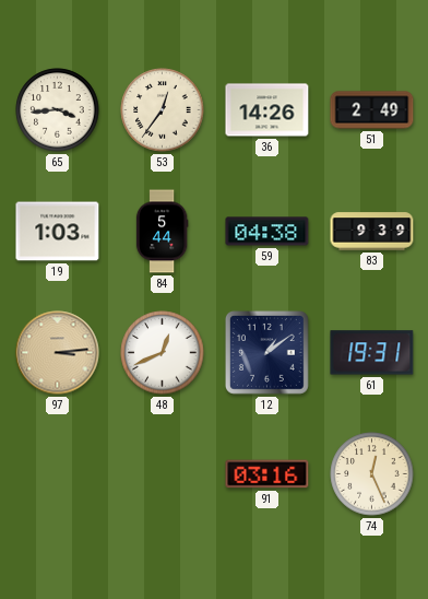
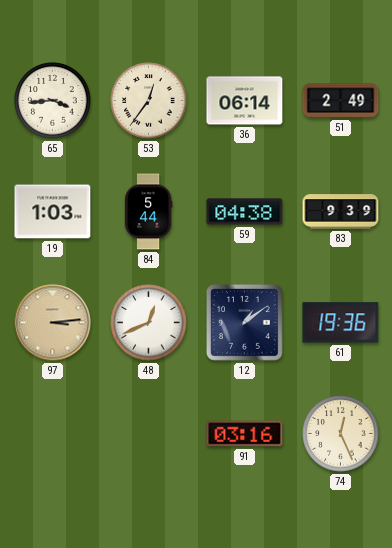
36: 14:26 -> 06:14
61: 19:31 -> 19:36
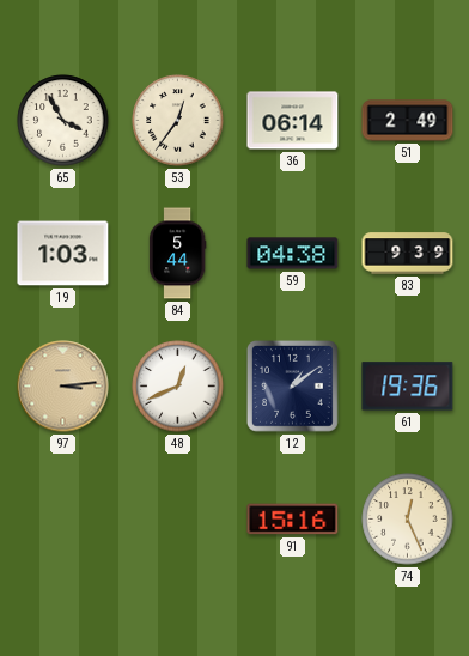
65: 3:44 -> 3:55
91: 03:16 -> 15:16
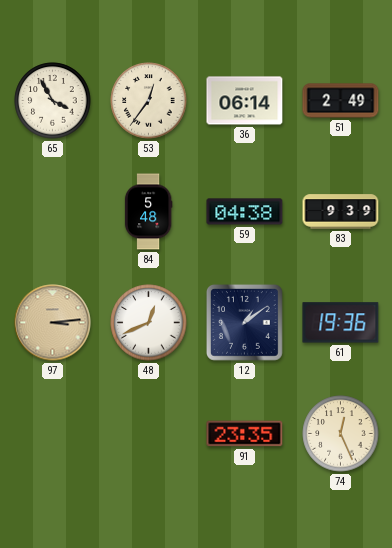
19: 1:03 -> none
84: 5:44 -> 5:48
91: 15:16 -> 23:35
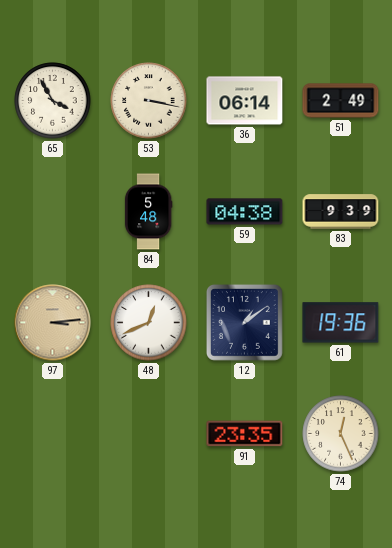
53: 12:36 -> 3:17
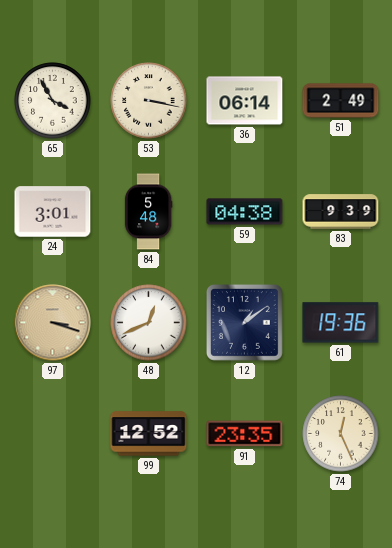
24: none -> 3:01
97: 3:14 -> 3:18
99: none -> 12:52
